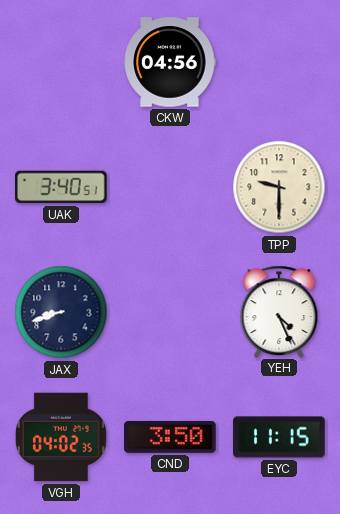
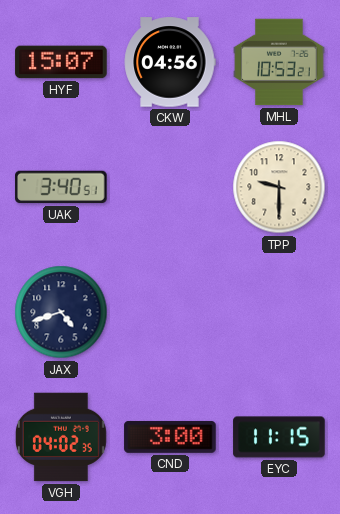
HYF: none -> 15:07
MHL: none -> 10:53
JAX: 8:42 -> 4:42
YEH: 4:26 -> none
CND: 3:50 -> 3:00
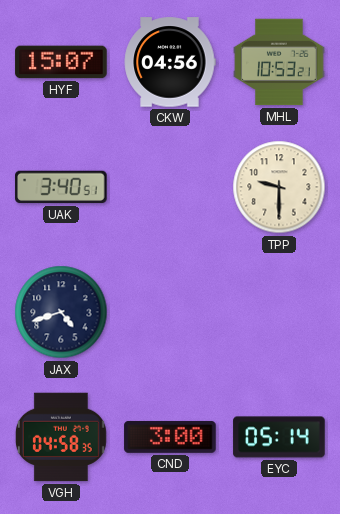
VGH: 04:02 -> 04:58
EYC: 11:15 -> 05:14
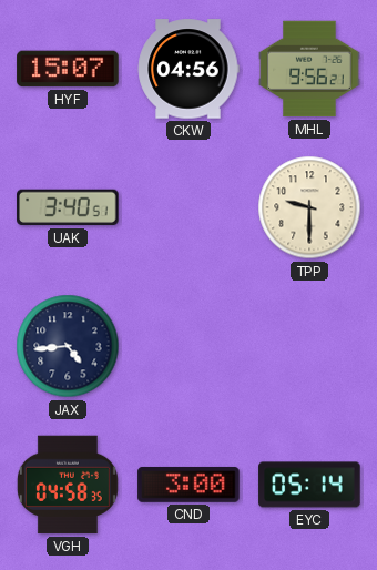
MHL: 10:53 -> 9:56
JAX: 4:42 -> 4:44
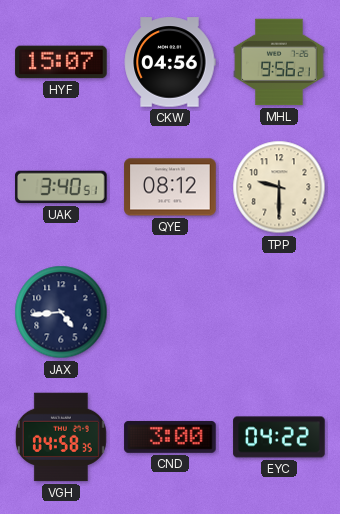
QYE: none -> 08:12
EYC: 05:14 -> 04:22
